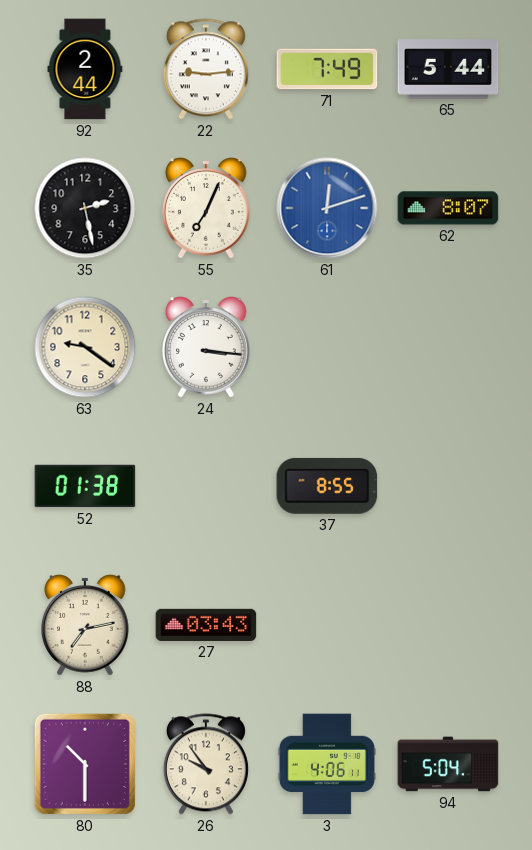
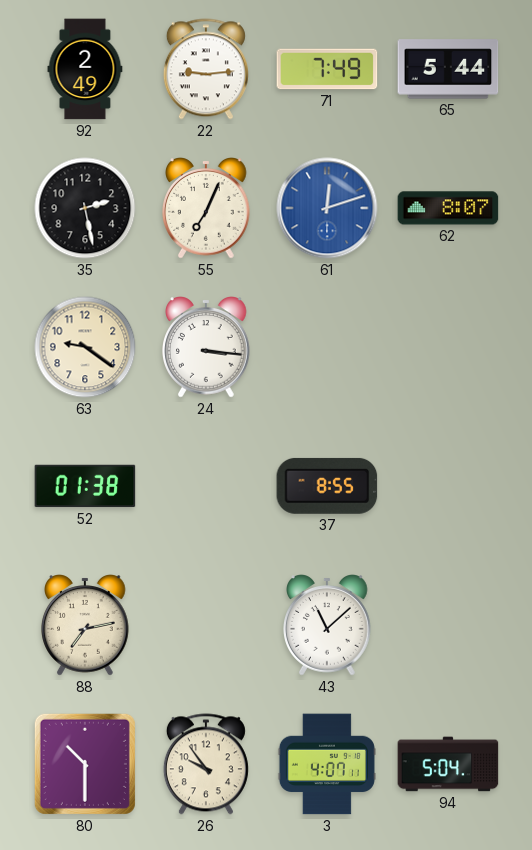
92: 2:44 -> 2:49
27: 03:43 -> none
43: none -> 11:08
3: 4:06 -> 4:07
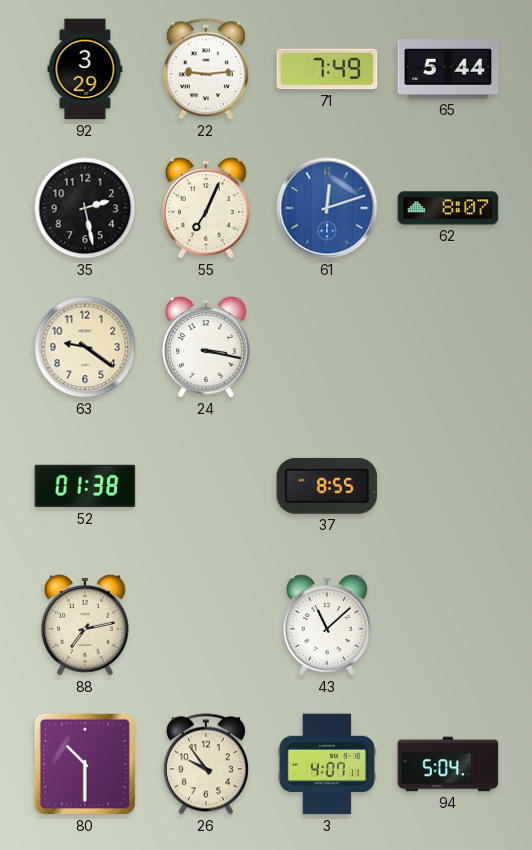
92: 2:49 -> 3:29
24: 3:16 -> 3:17
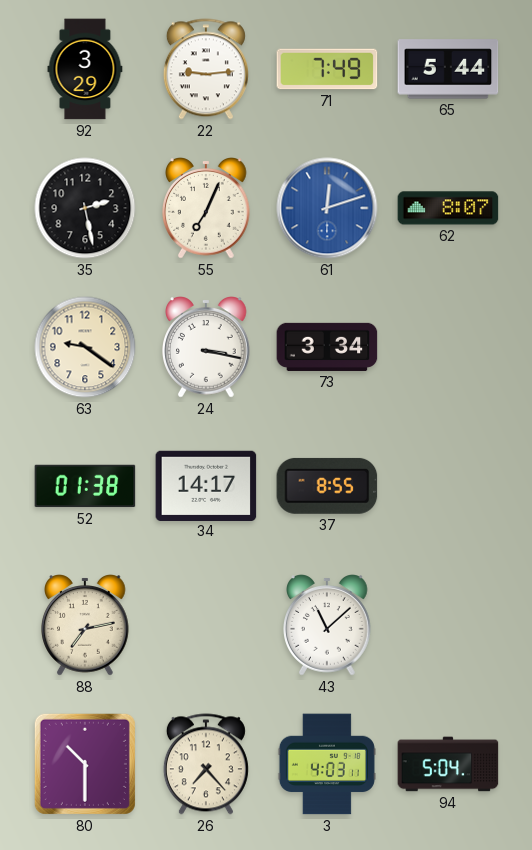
73: none -> 3:34
34: none -> 14:17
26: 9:54 -> 7:23
3: 4:07 -> 4:03
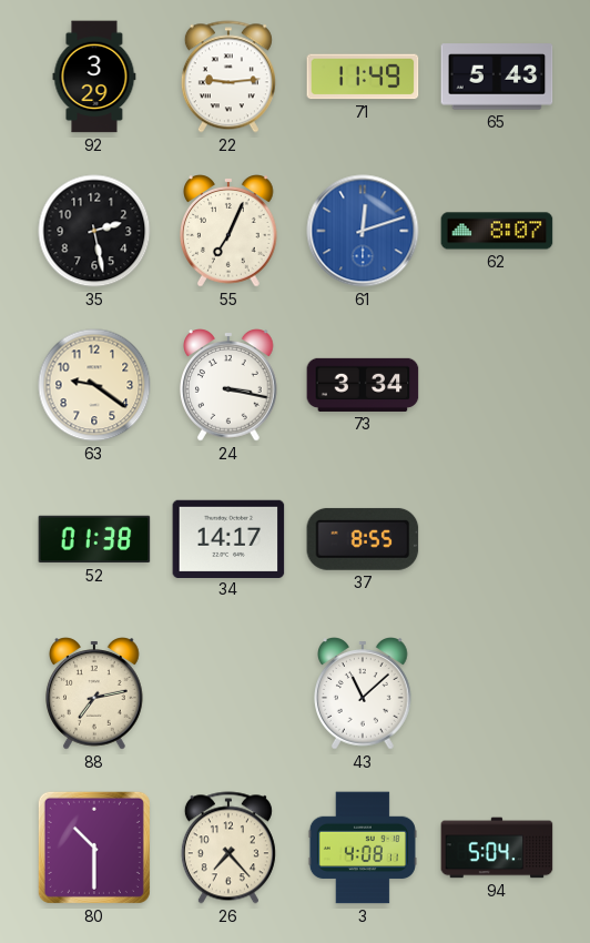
71: 7:49 -> 11:49
65: 5:44 -> 5:43
3: 4:03 -> 4:08
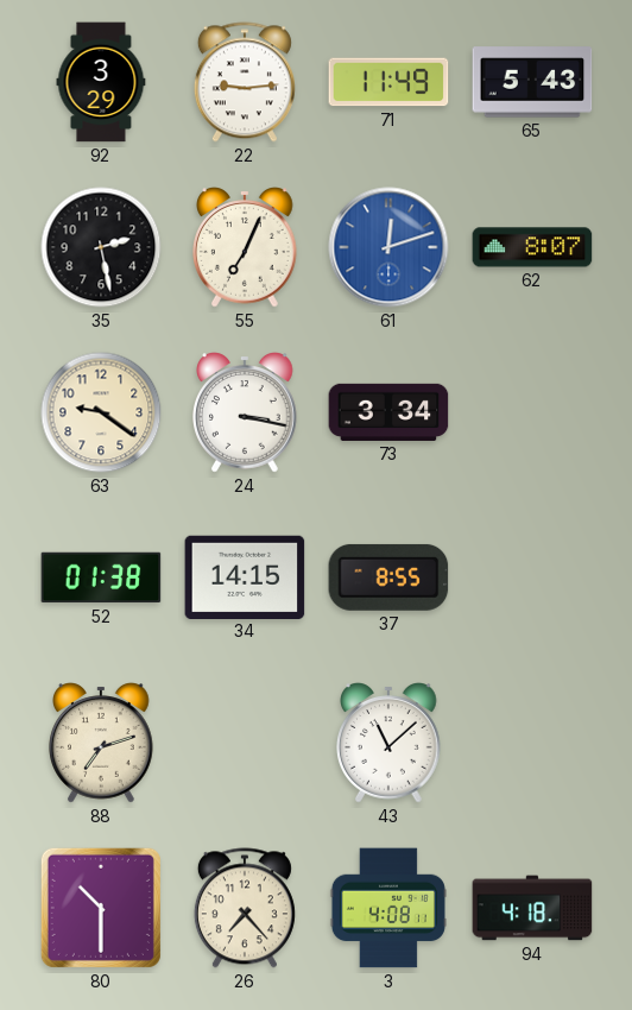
34: 14:17 -> 14:15
88: 7:13 -> 7:12
94: 5:04 -> 4:18
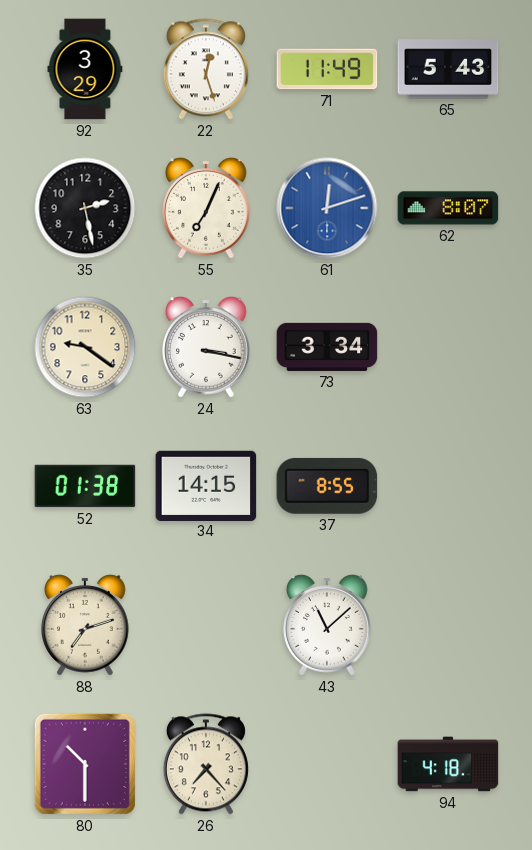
22: 9:14 -> 12:27
3: 4:08 -> none
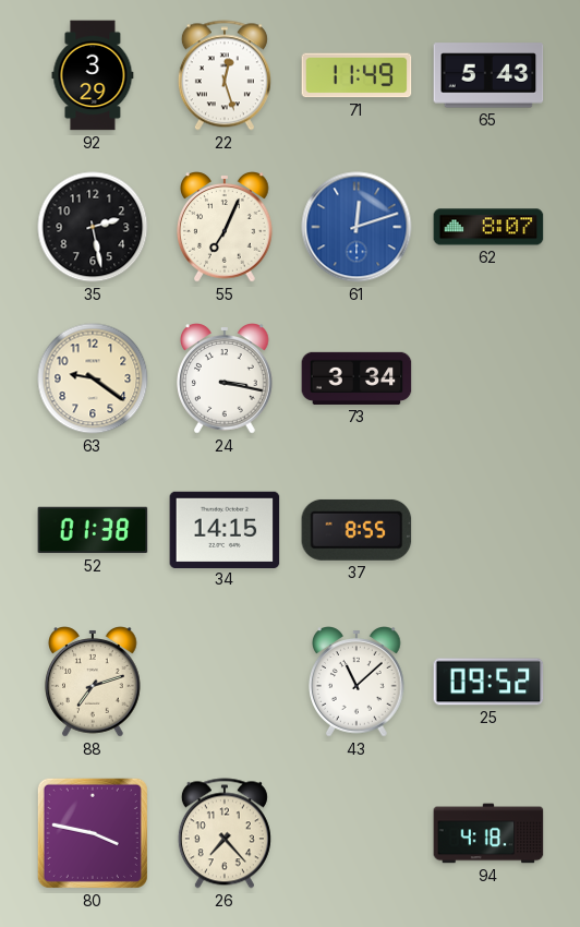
25: none -> 09:52
80: 10:30 -> 3:47
